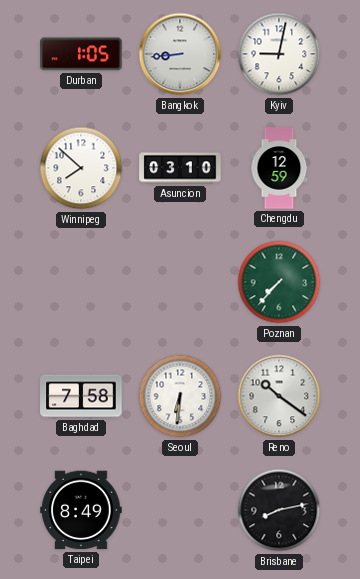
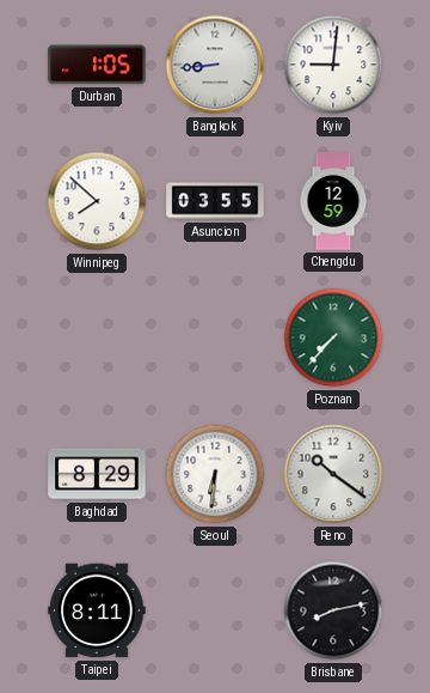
Kyiv: 9:02 -> 9:01
Asuncion: 03:10 -> 03:55
Baghdad: 7:58 -> 8:29
Taipei: 8:49 -> 8:11
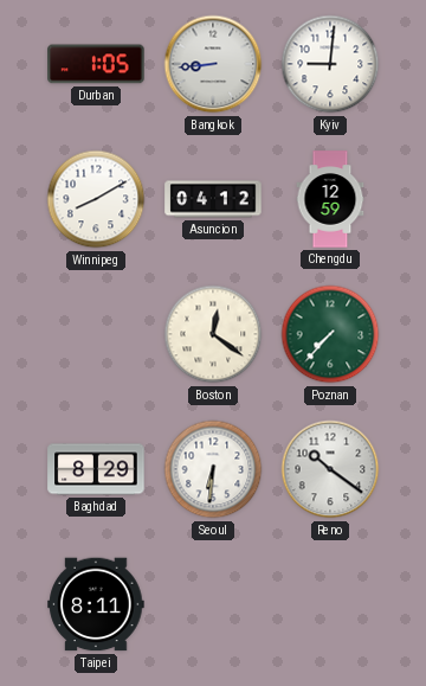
Winnipeg: 7:52 -> 8:10
Asuncion: 03:55 -> 04:12
Boston: none -> 12:21
Brisbane: 8:13 -> none
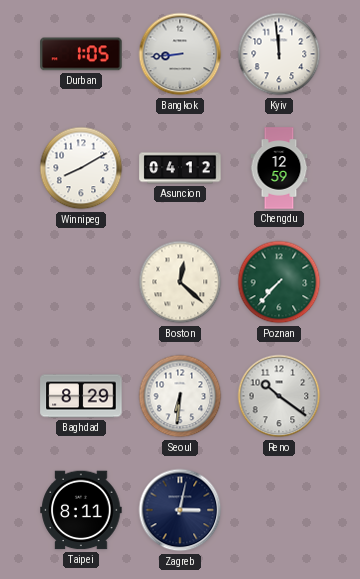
Kyiv: 9:01 -> 11:59
Boston: 12:21 -> 12:22
Zagreb: none -> 3:02
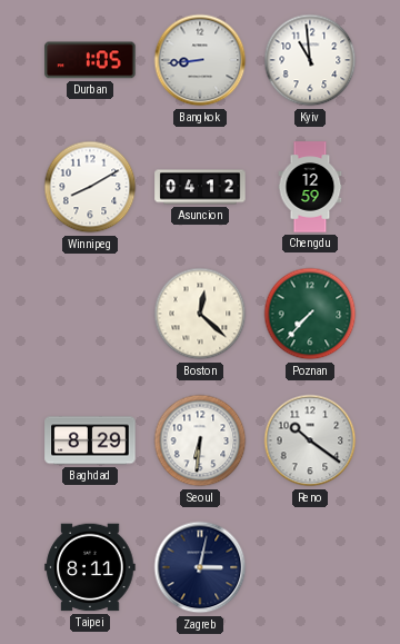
Kyiv: 11:59 -> 10:59
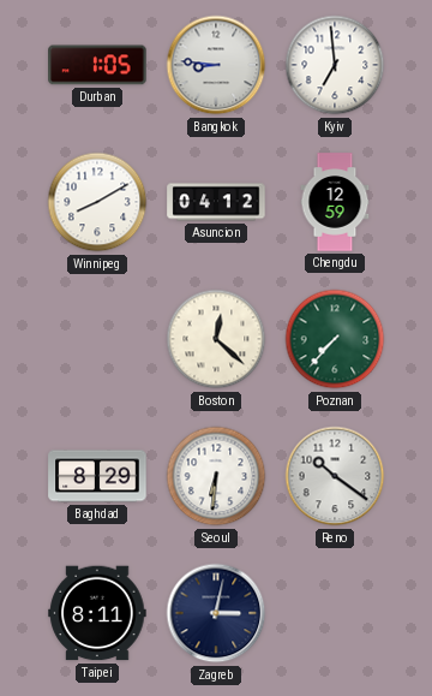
Bangkok: 8:44 -> 8:46
Kyiv: 10:59 -> 6:59
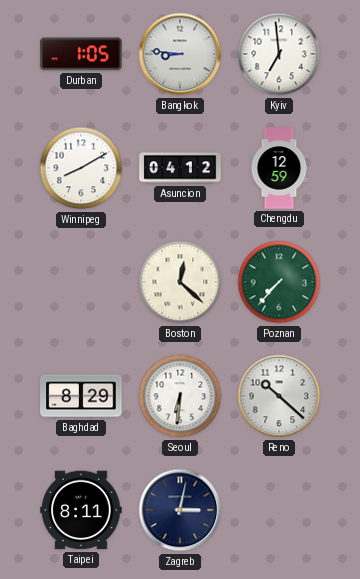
Reno: 10:21 -> 10:22
